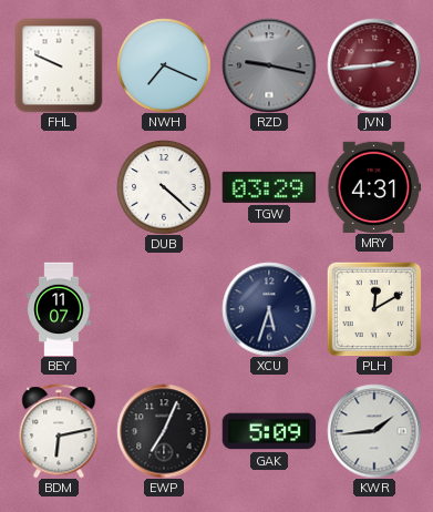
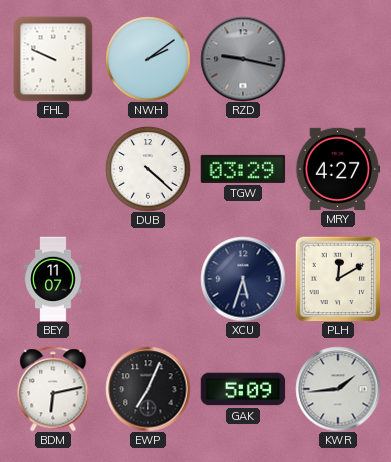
NWH: 7:19 -> 2:09
JVN: 2:44 -> none
MRY: 4:31 -> 4:27
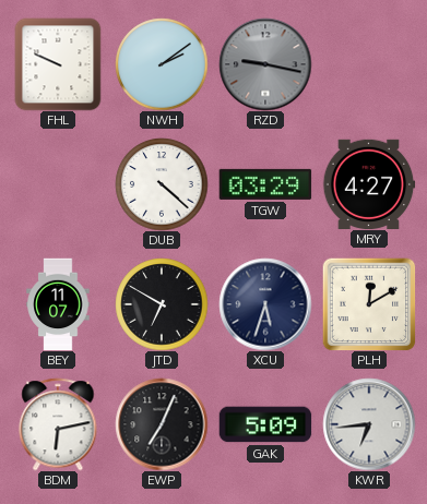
JTD: none -> 6:50
KWR: 1:44 -> 6:44
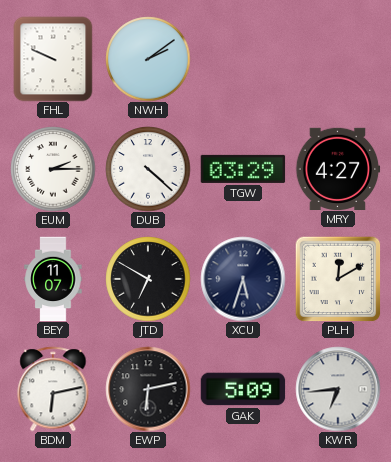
RZD: 9:17 -> none
EUM: none -> 2:15
EWP: 7:04 -> 6:13
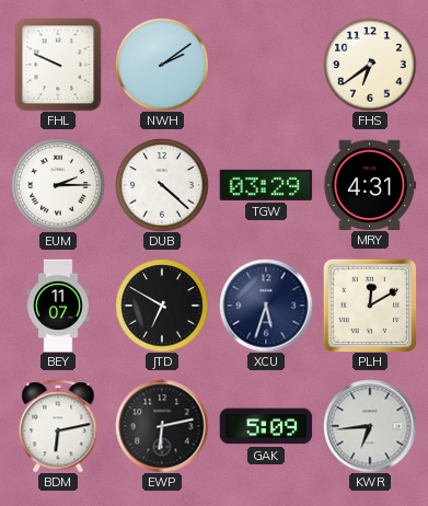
FHS: none -> 6:39
MRY: 4:27 -> 4:31
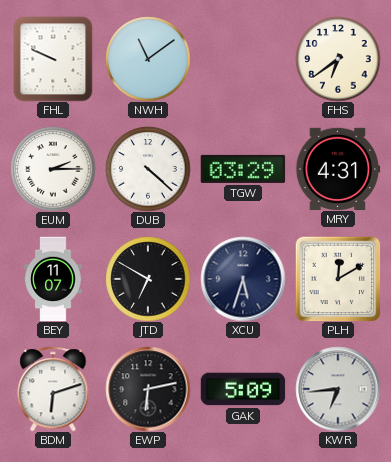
NWH: 2:09 -> 11:09
BDM: 6:13 -> 6:12
